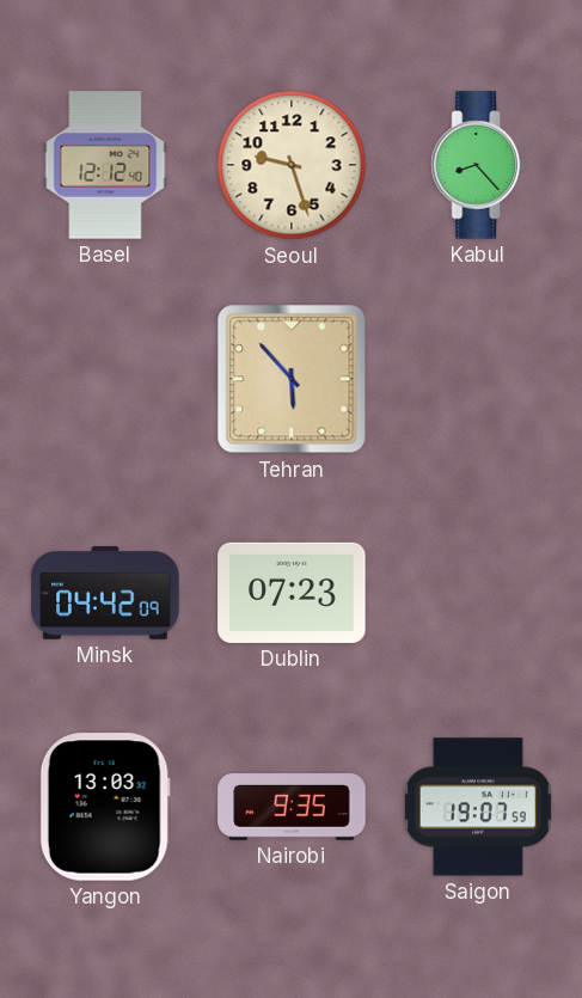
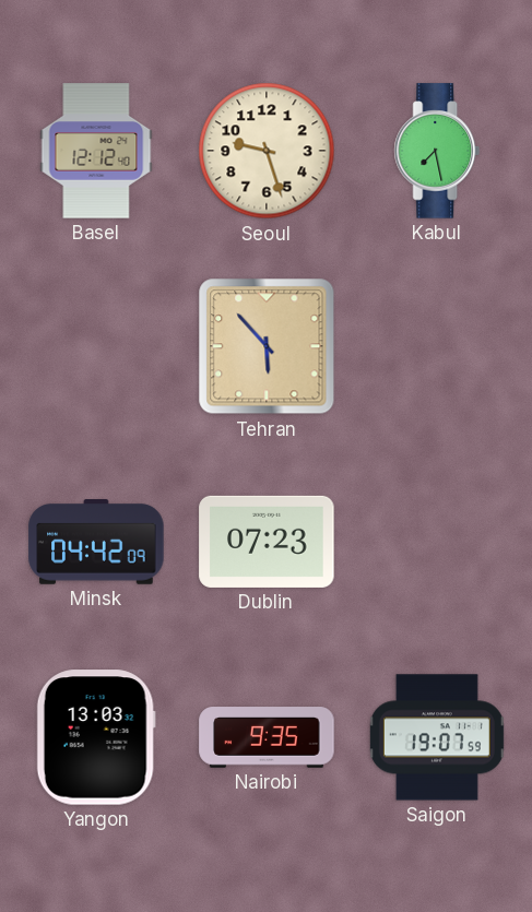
Kabul: 8:23 -> 7:28
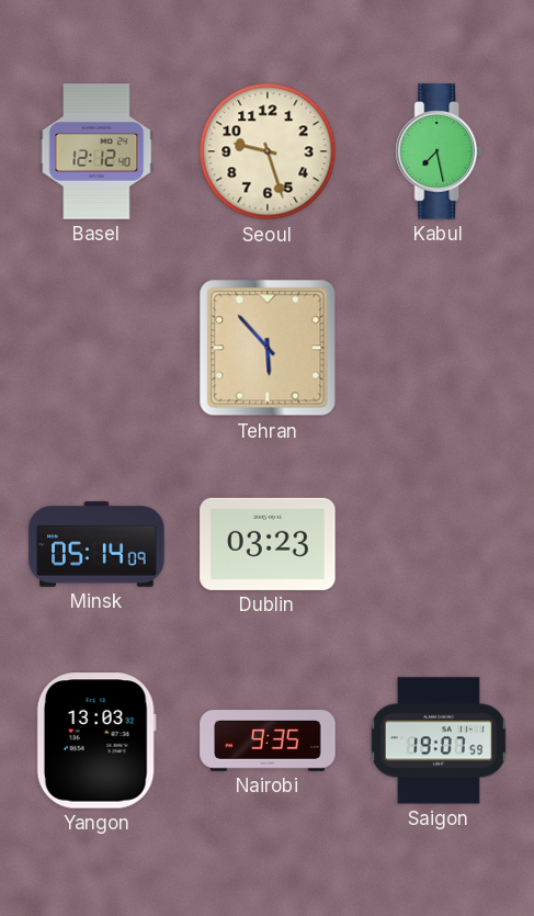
Minsk: 04:42 -> 05:14
Dublin: 07:23 -> 03:23
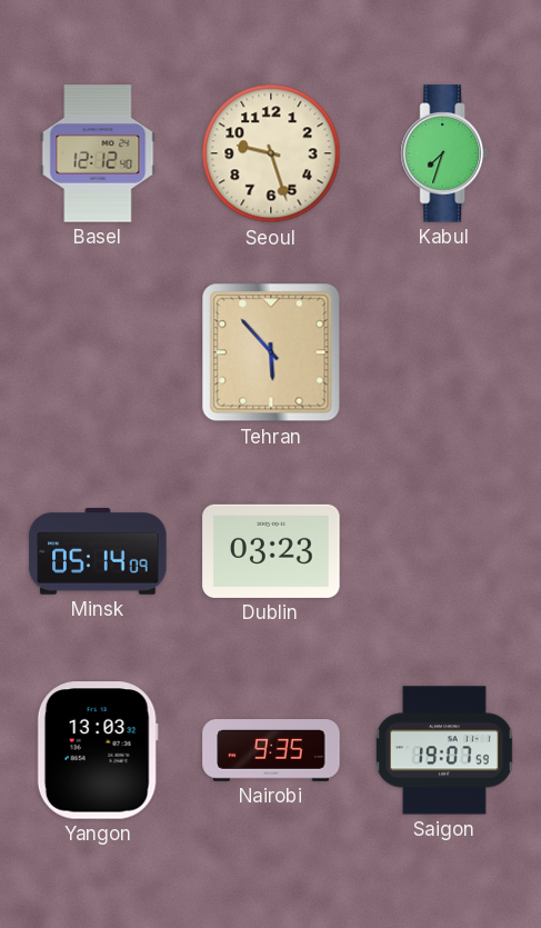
Kabul: 7:28 -> 7:33
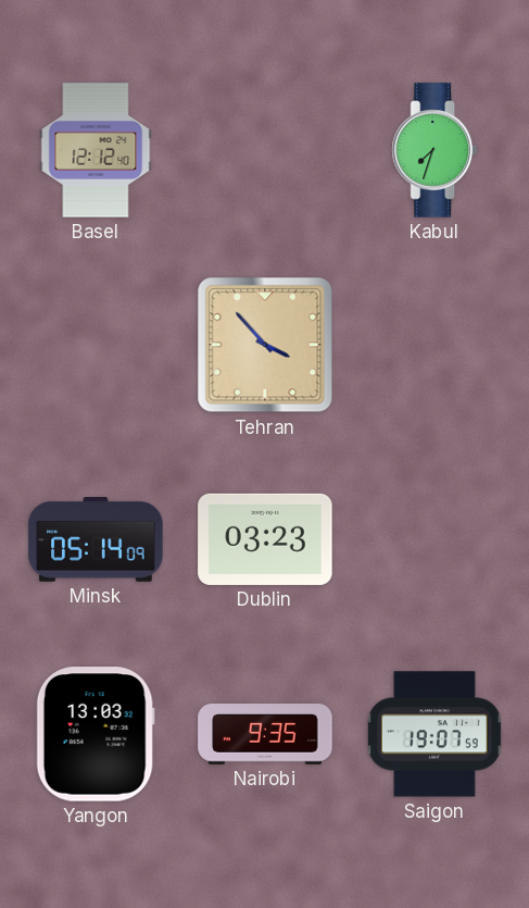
Seoul: 9:27 -> none
Tehran: 5:53 -> 3:53
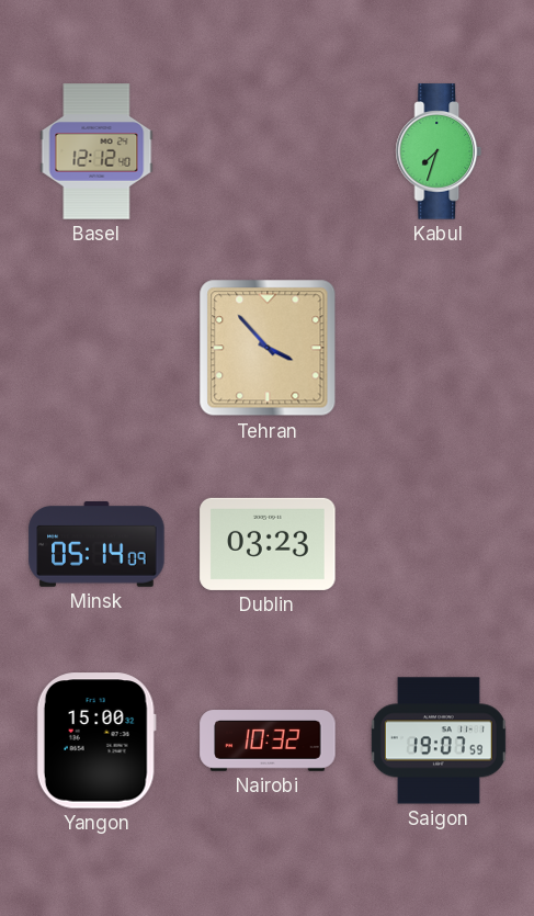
Yangon: 13:03 -> 15:00
Nairobi: 9:35 -> 10:32
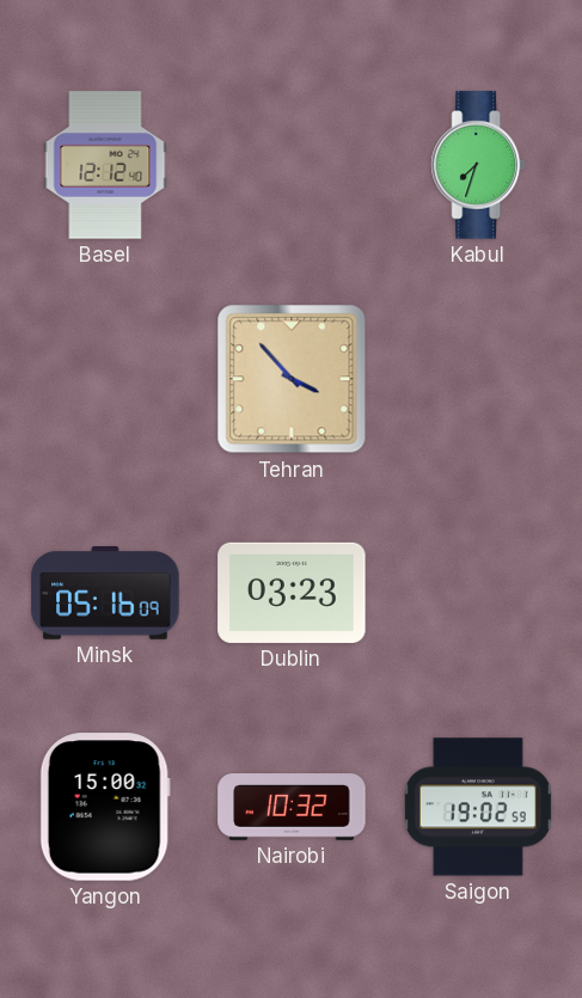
Minsk: 05:14 -> 05:16
Saigon: 19:07 -> 19:02
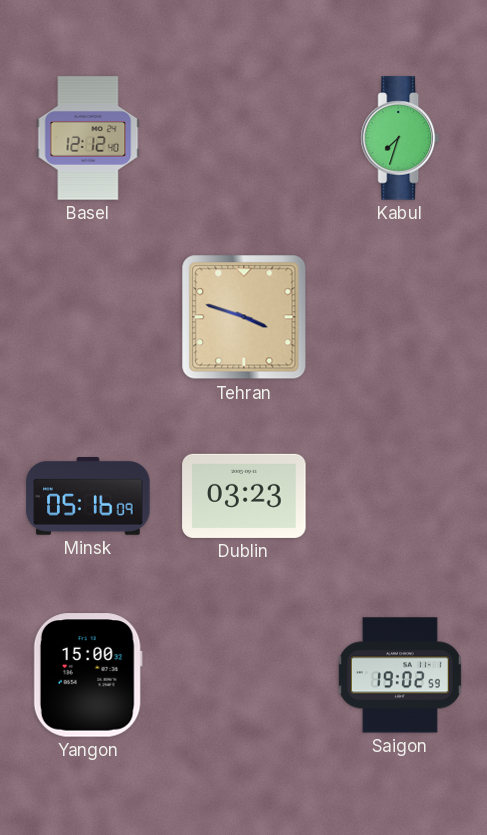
Tehran: 3:53 -> 3:48
Nairobi: 10:32 -> none
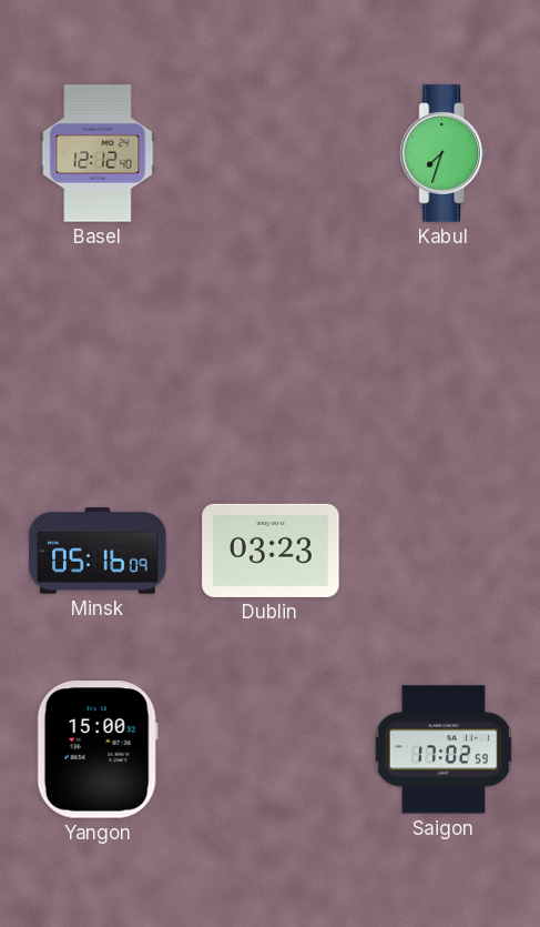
Tehran: 3:48 -> none
Saigon: 19:02 -> 17:02
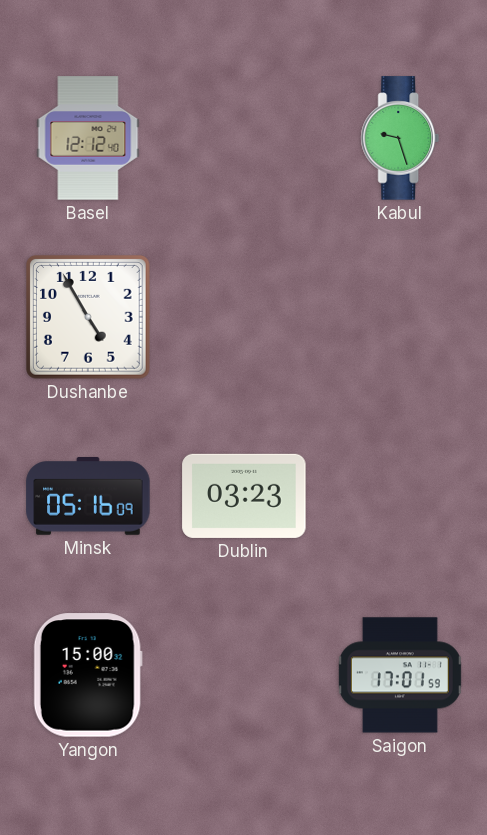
Kabul: 7:33 -> 9:27
Dushanbe: none -> 4:55
Saigon: 17:02 -> 17:01
